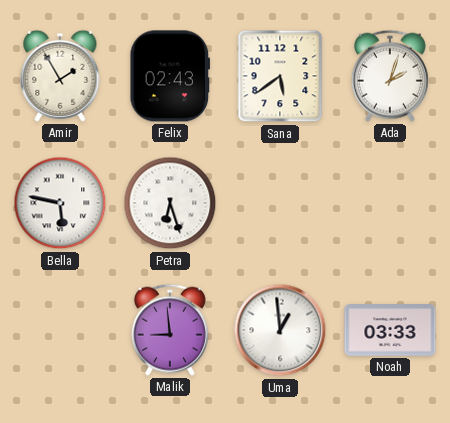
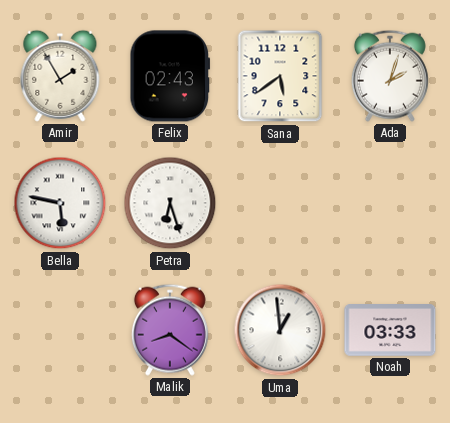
Malik: 8:59 -> 8:21
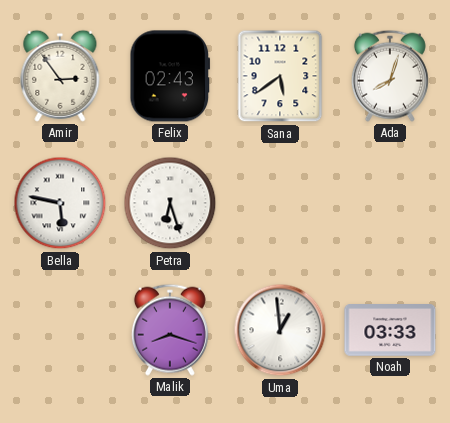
Amir: 1:55 -> 2:54
Ada: 2:03 -> 8:03
Malik: 8:21 -> 8:18
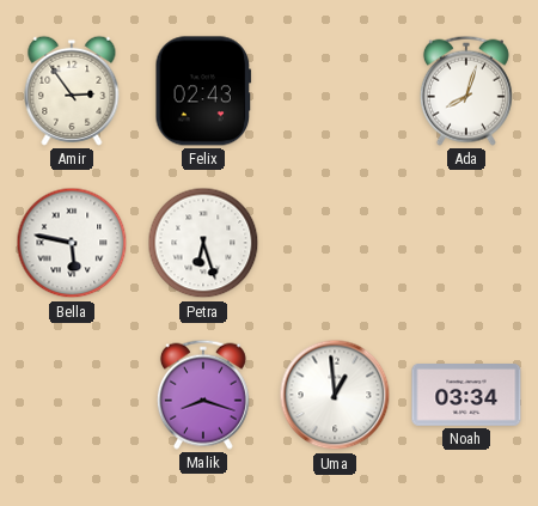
Sana: 5:39 -> none
Noah: 03:33 -> 03:34
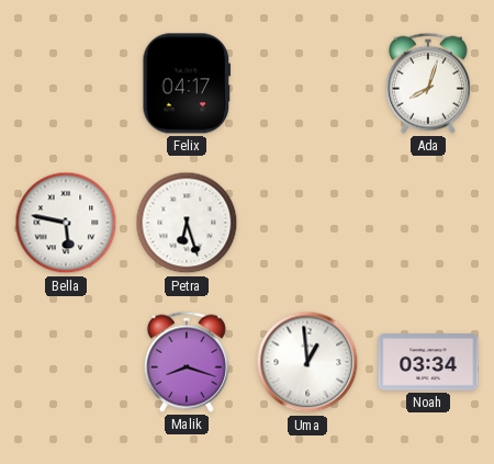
Amir: 2:54 -> none
Felix: 02:43 -> 04:17
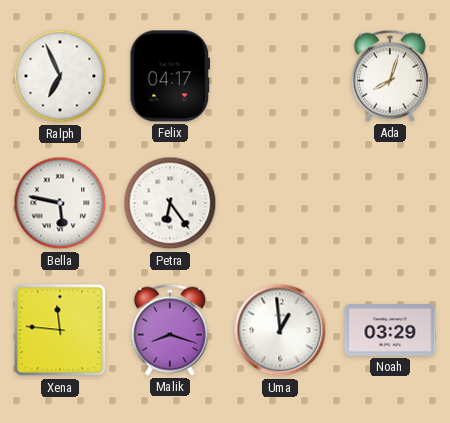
Ralph: none -> 6:56
Petra: 6:27 -> 6:24
Xena: none -> 11:46
Noah: 03:34 -> 03:29
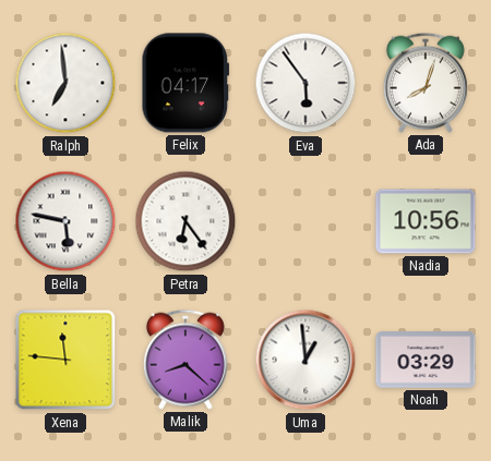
Ralph: 6:56 -> 6:59
Eva: none -> 5:54
Nadia: none -> 10:56
Malik: 8:18 -> 8:22
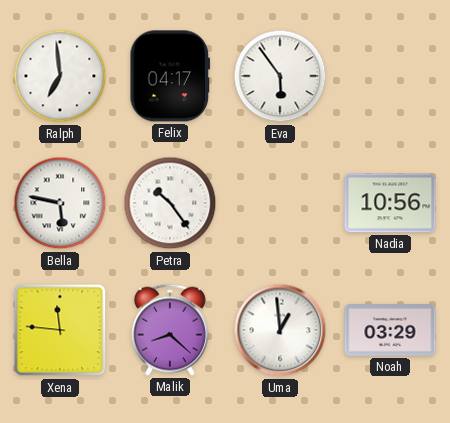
Ada: 8:03 -> none
Petra: 6:24 -> 10:24
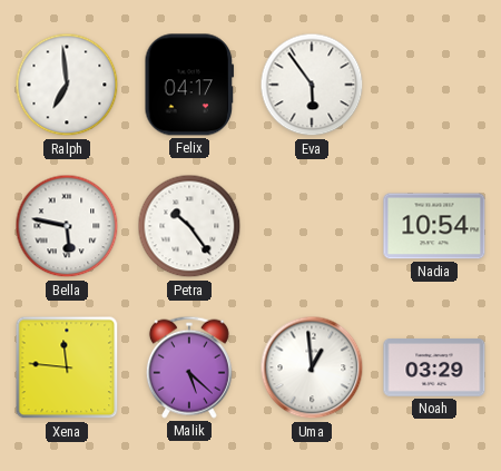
Nadia: 10:56 -> 10:54
Malik: 8:22 -> 5:22
